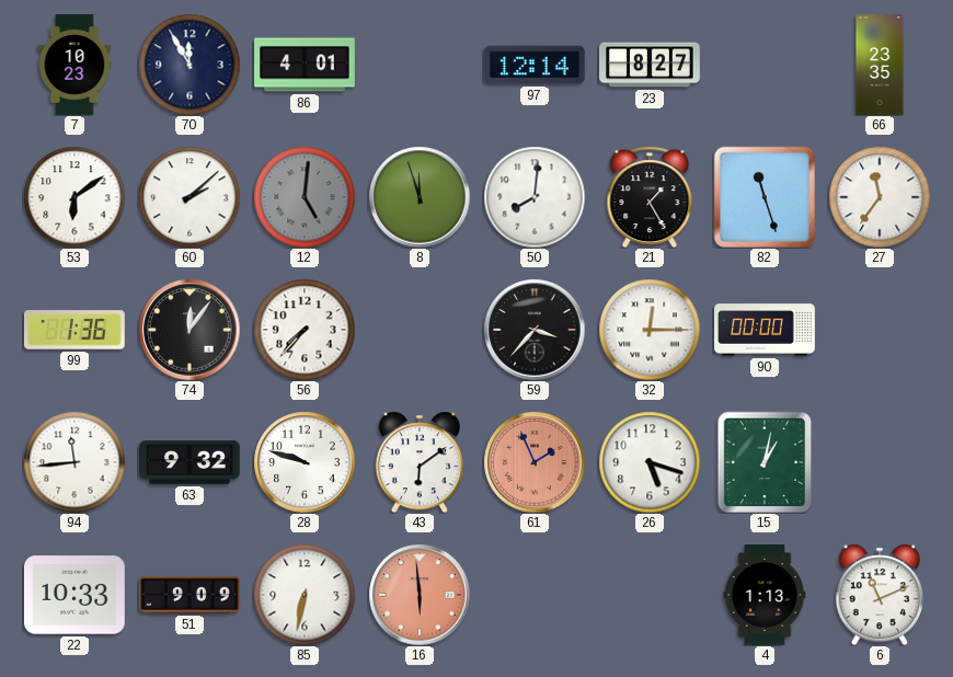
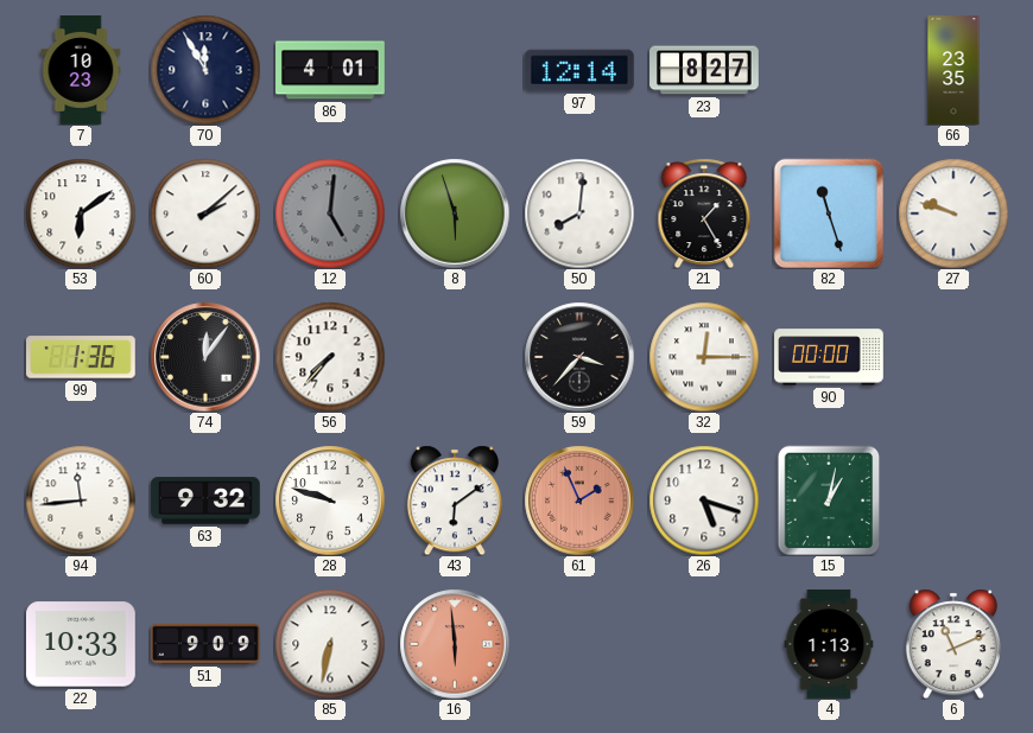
8: 11:57 -> 5:57
27: 11:36 -> 9:48
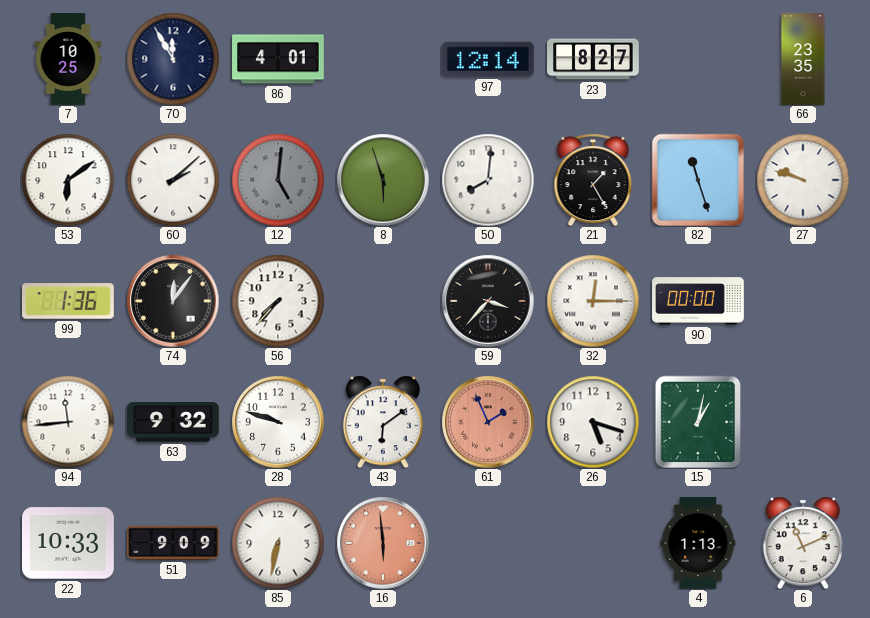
7: 10:23 -> 10:25
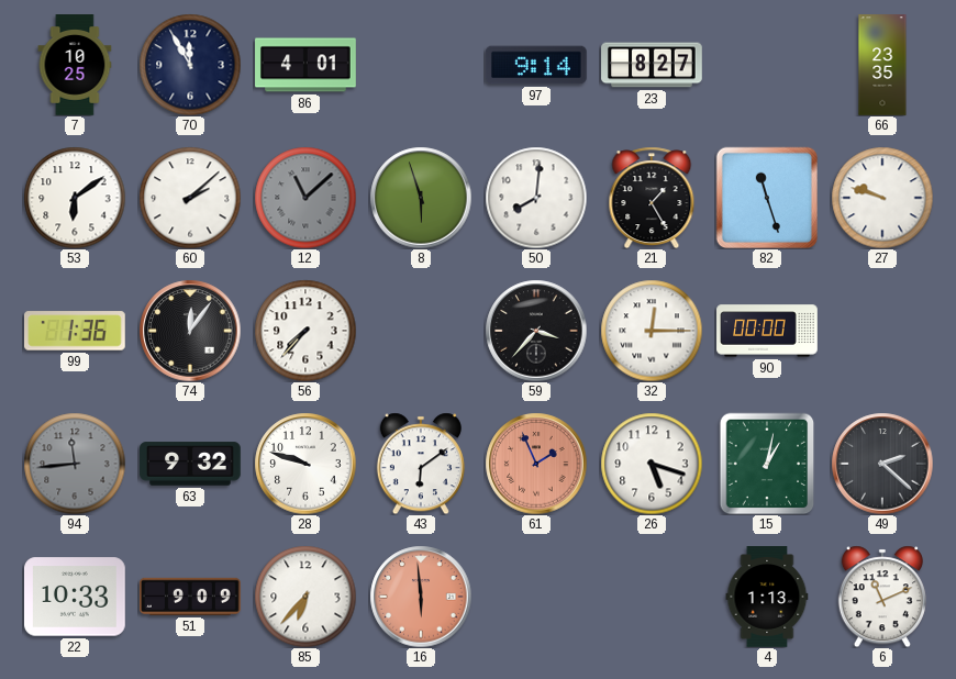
97: 12:14 -> 9:14
12: 5:01 -> 11:08
94 dial: white -> grey
49: none -> 2:22
85: 6:32 -> 6:37
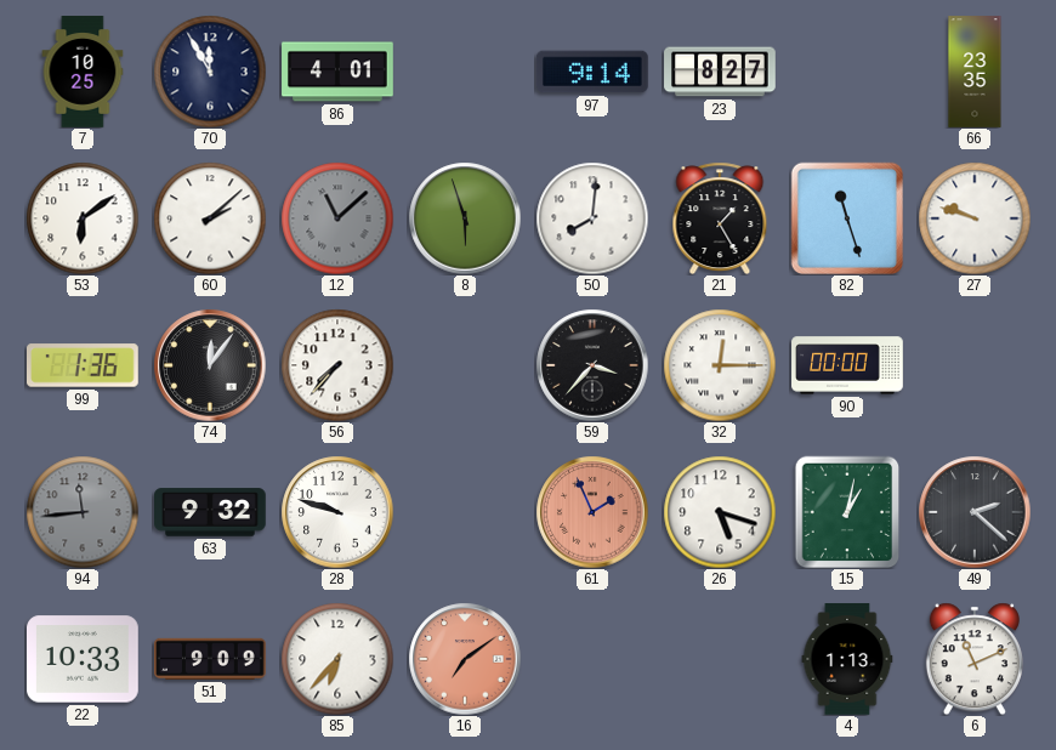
43: 6:09 -> none
16: 5:59 -> 7:09
